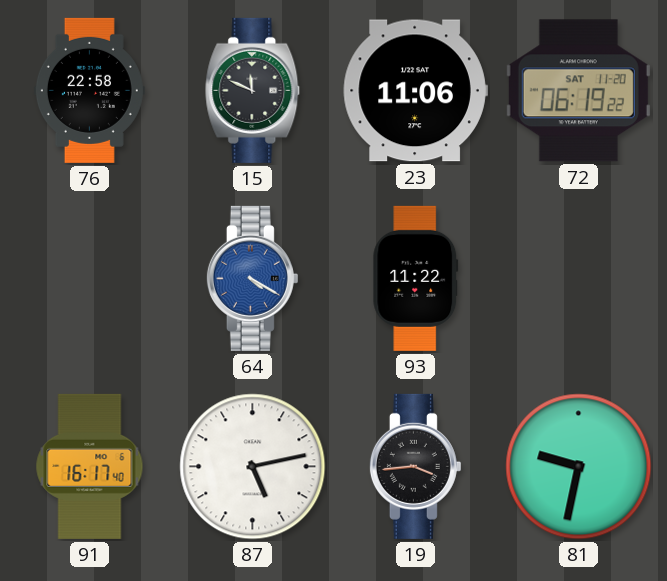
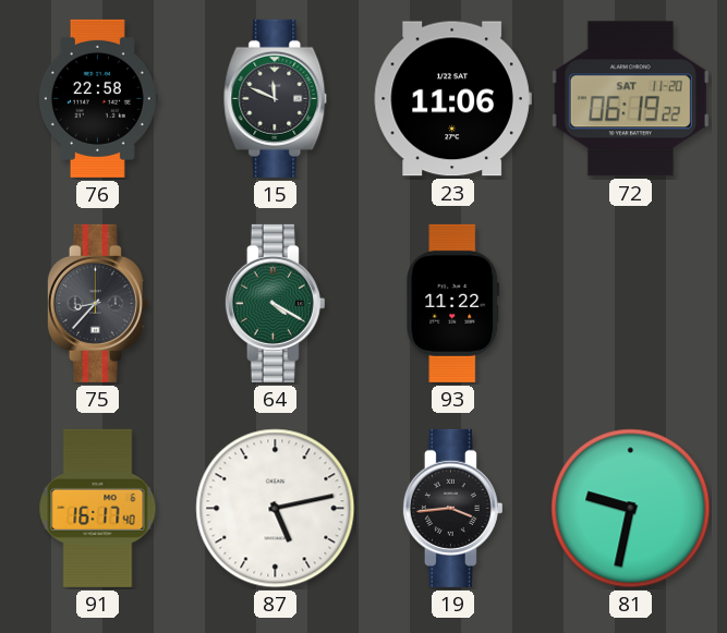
75: none -> 8:37
64 dial: blue -> green
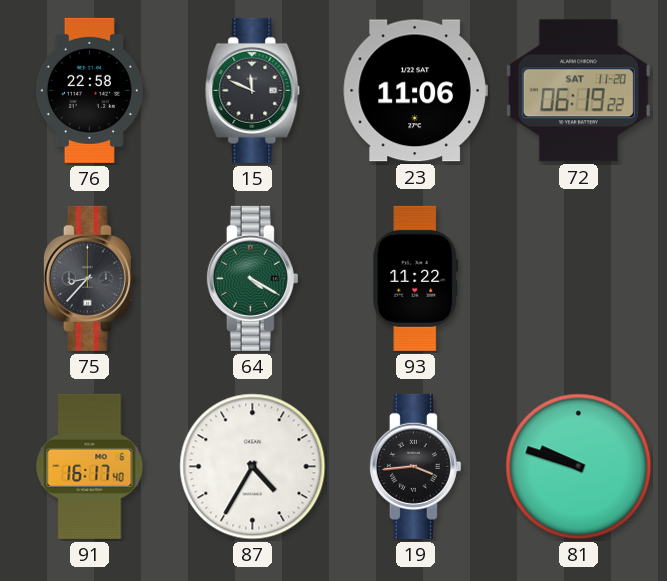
87: 5:13 -> 4:35
81: 9:32 -> 9:48
